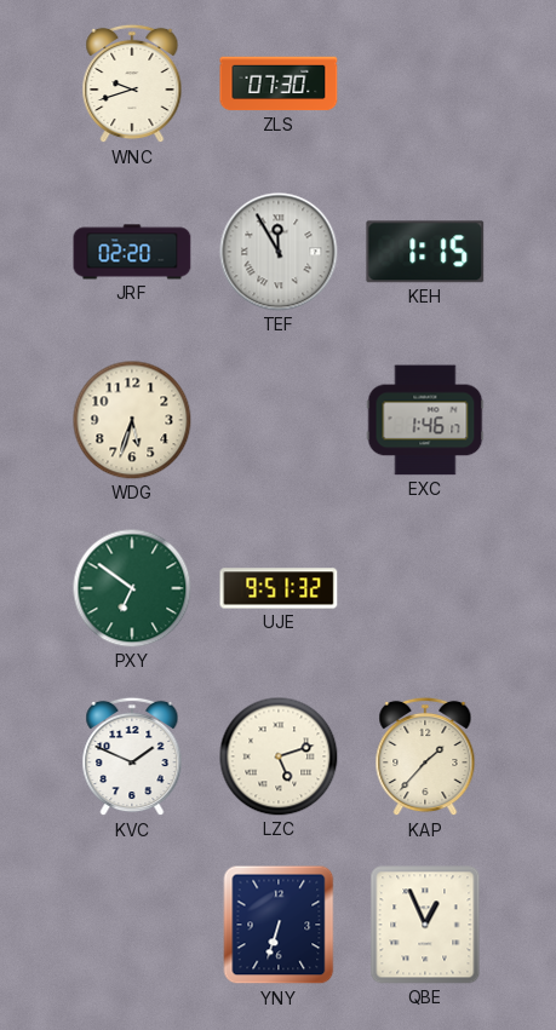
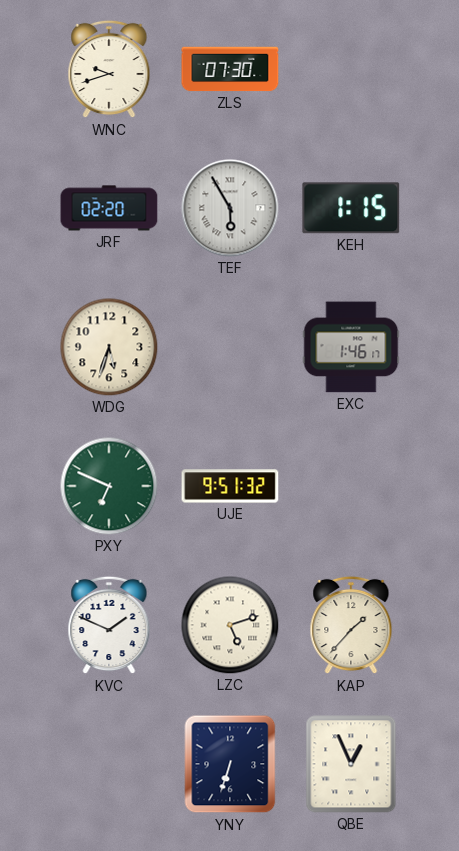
TEF: 11:55 -> 5:55
PXY: 6:51 -> 6:49
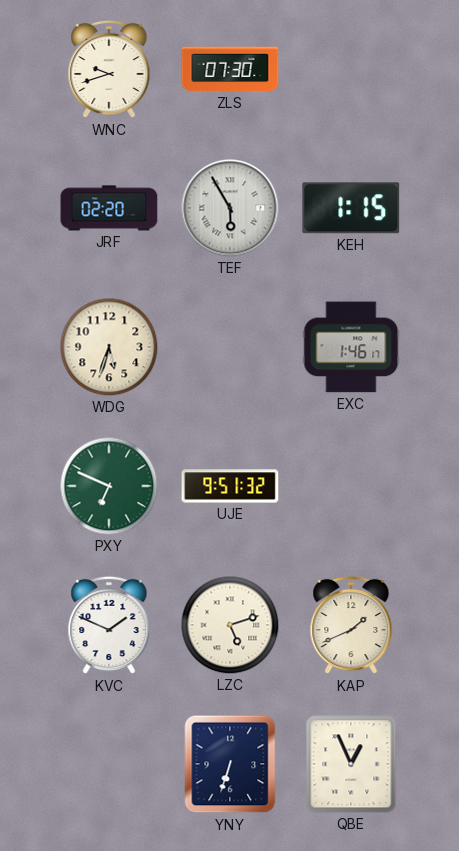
KAP: 1:37 -> 1:41
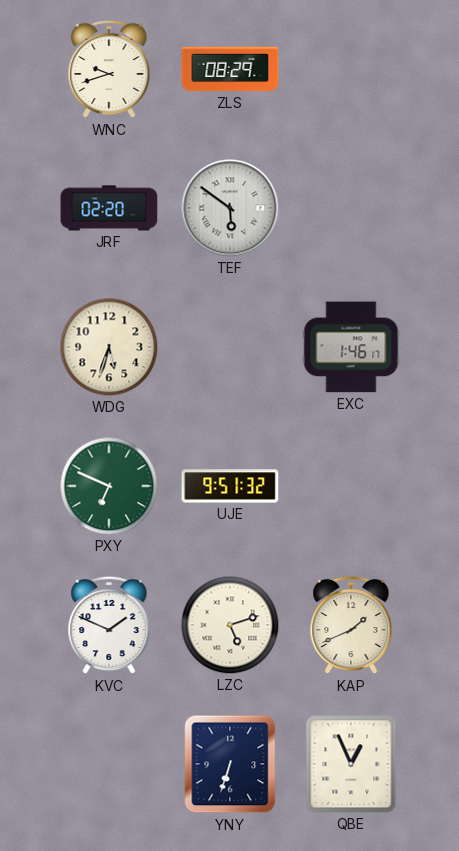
ZLS: 07:30 -> 08:29
TEF: 5:55 -> 5:51
KEH: 1:15 -> none
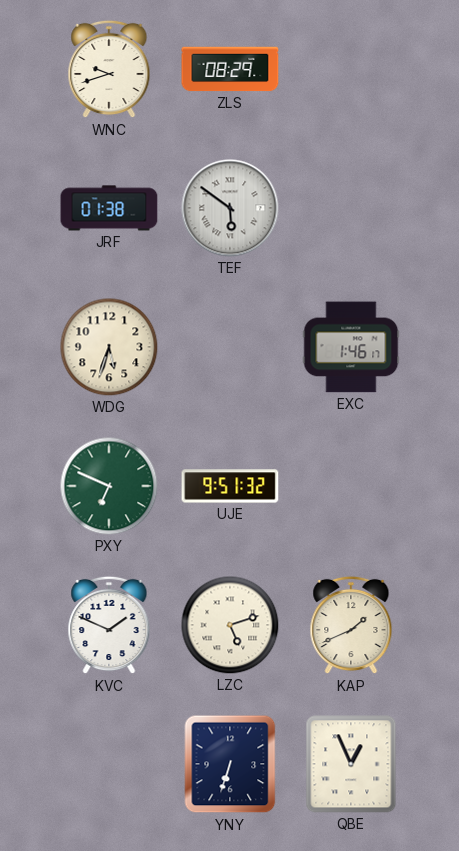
JRF: 02:20 -> 01:38
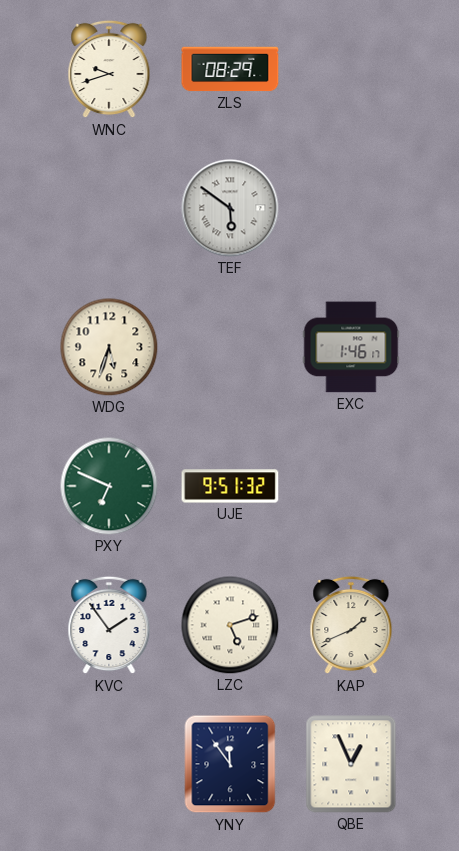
JRF: 01:38 -> none
KVC: 1:49 -> 1:54
YNY: 6:33 -> 11:54
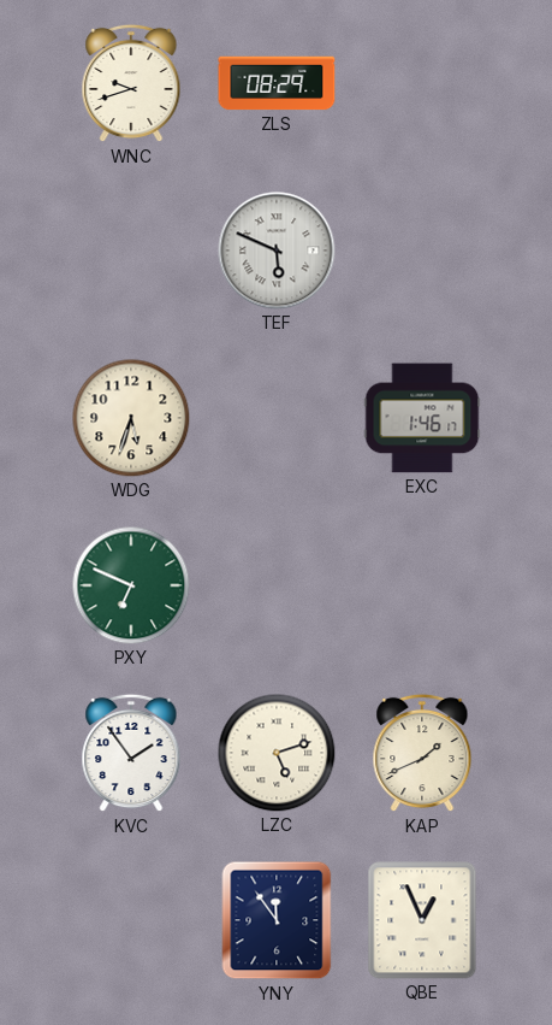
TEF: 5:51 -> 5:49
UJE: 9:51 -> none
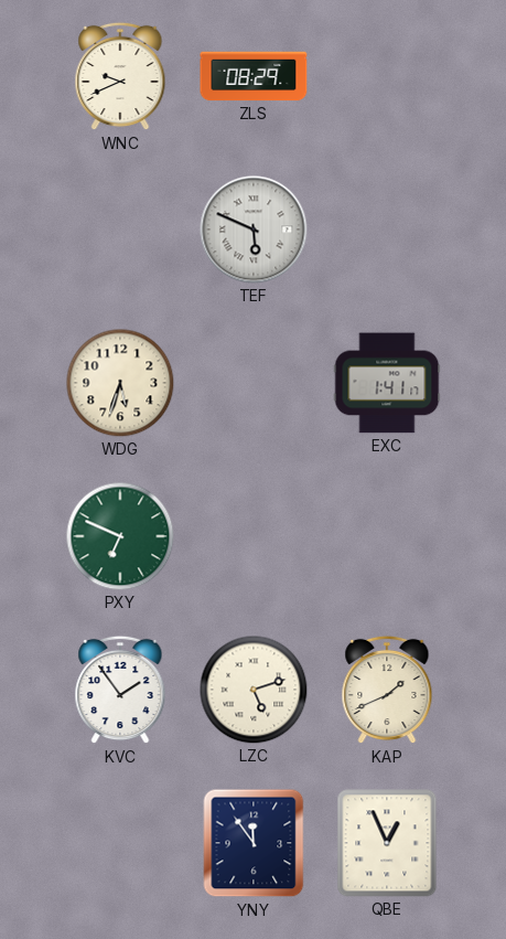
WNC: 9:42 -> 9:41
EXC: 1:46 -> 1:41
